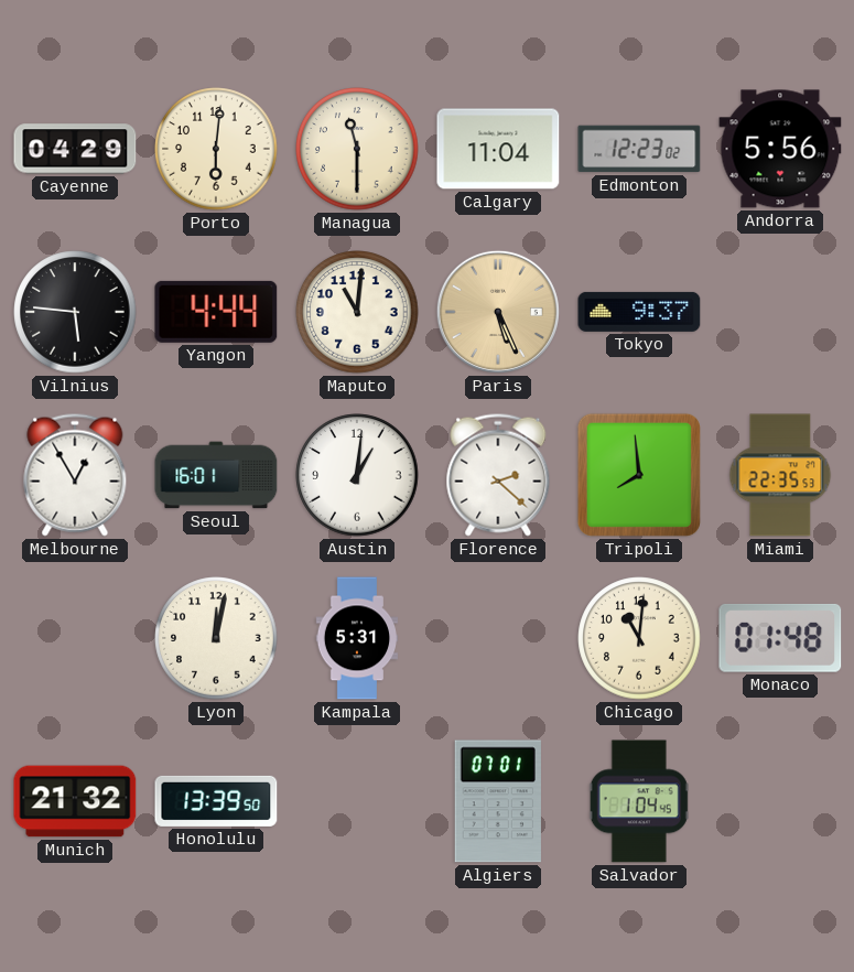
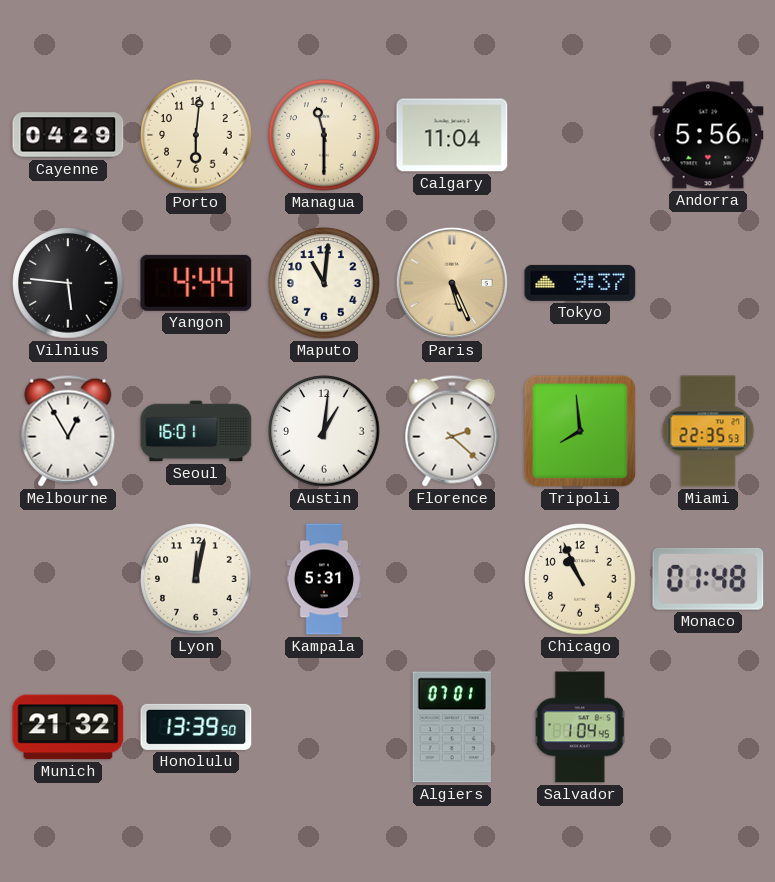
Edmonton: 12:23 -> none
Chicago: 11:01 -> 10:56
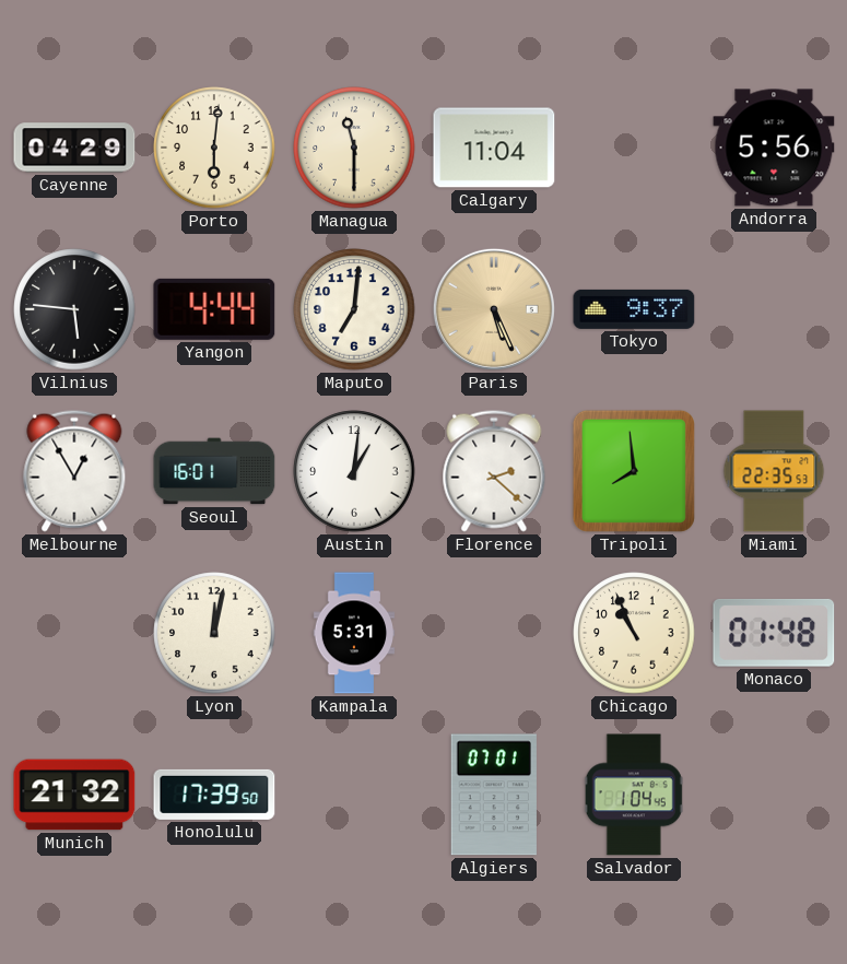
Maputo: 11:01 -> 7:01
Honolulu: 13:39 -> 17:39
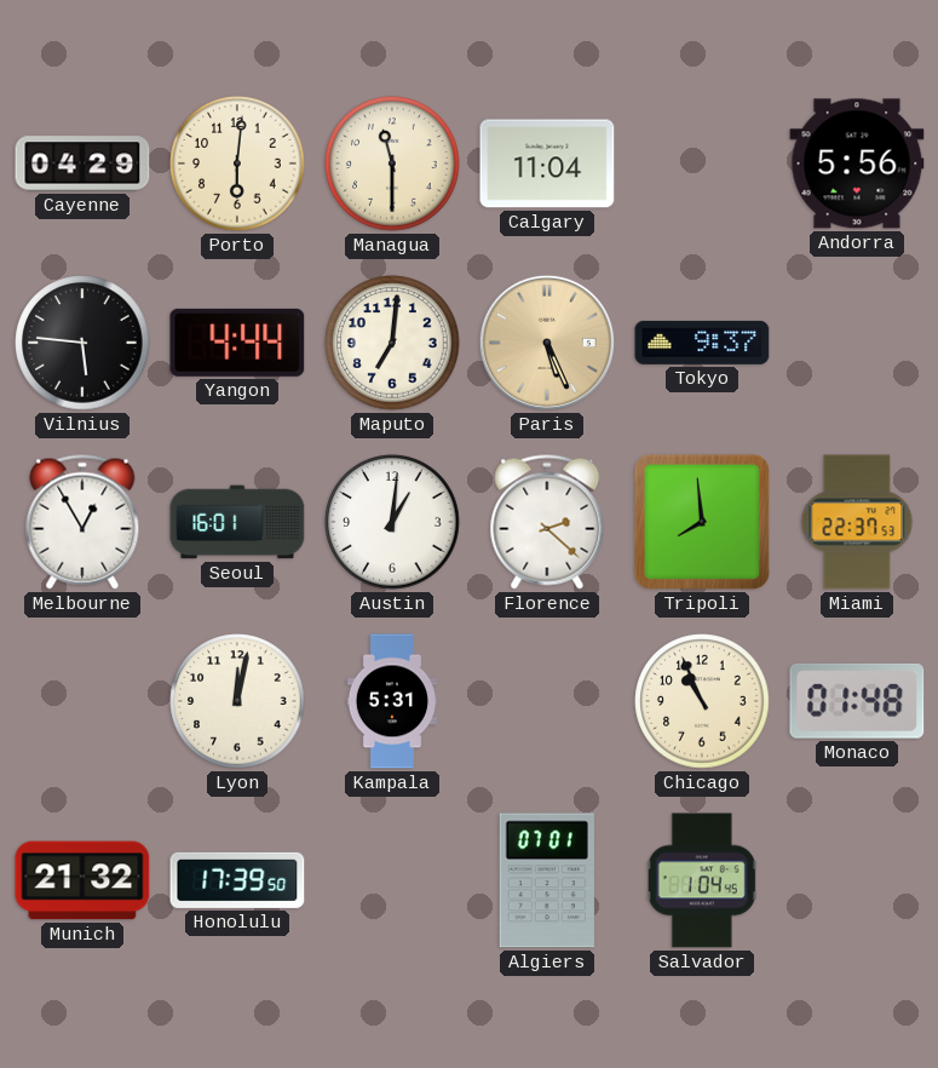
Miami: 22:35 -> 22:37
